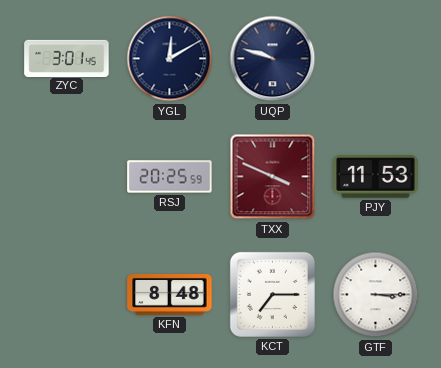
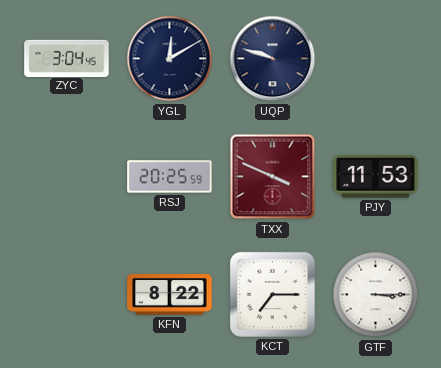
ZYC: 3:01 -> 3:04
KFN: 8:48 -> 8:22
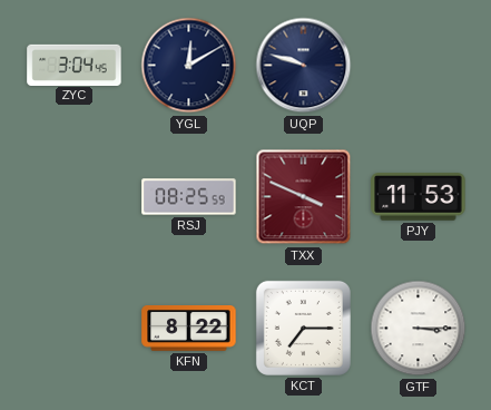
RSJ: 20:25 -> 08:25
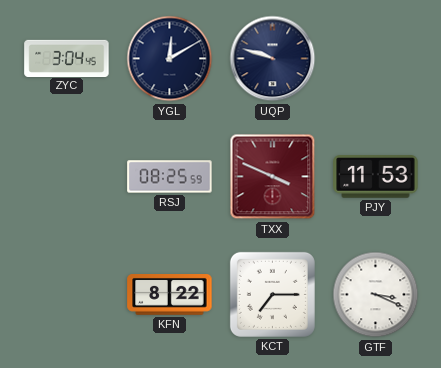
GTF: 3:15 -> 3:19
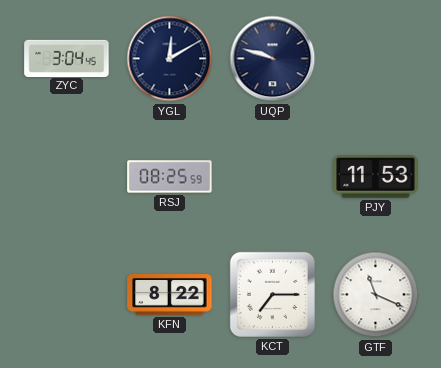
TXX: 3:49 -> none
GTF: 3:19 -> 11:19
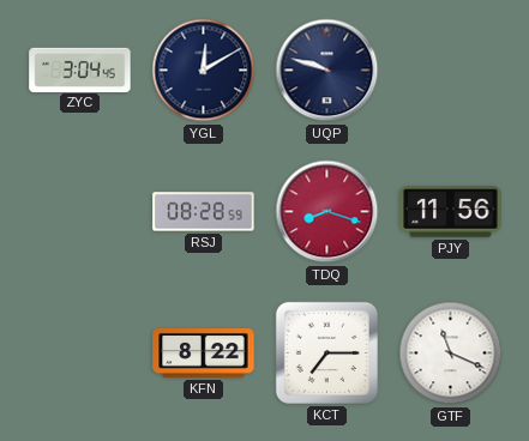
RSJ: 08:25 -> 08:28
TDQ: none -> 8:18
PJY: 11:53 -> 11:56
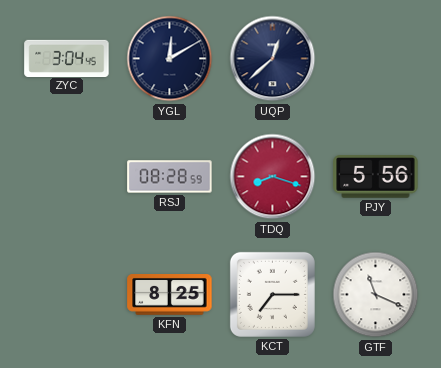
UQP: 9:48 -> 12:38
PJY: 11:56 -> 5:56
KFN: 8:22 -> 8:25
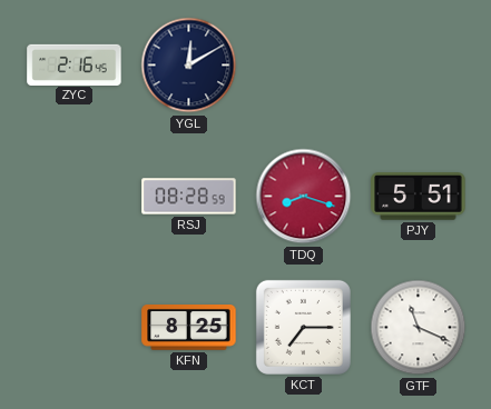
ZYC: 3:04 -> 2:16
UQP: 12:38 -> none
PJY: 5:56 -> 5:51
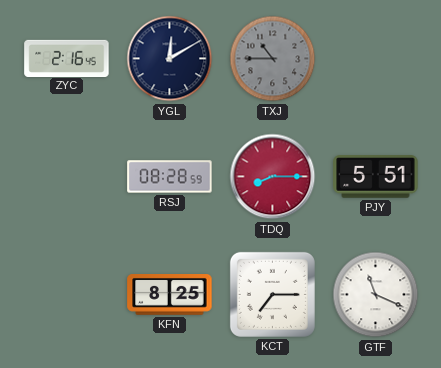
TXJ: none -> 10:45
TDQ: 8:18 -> 8:15
